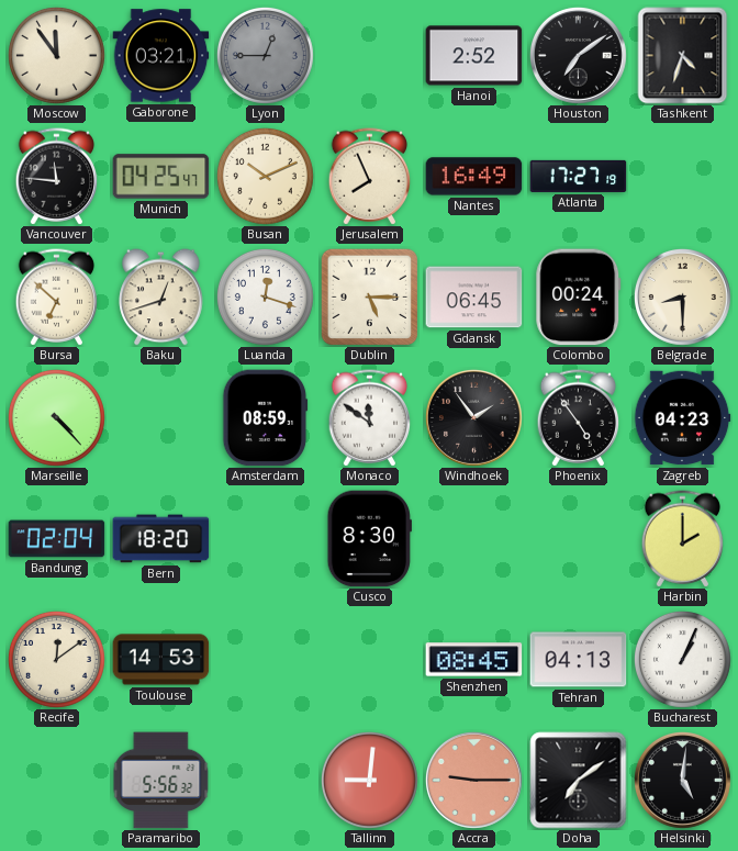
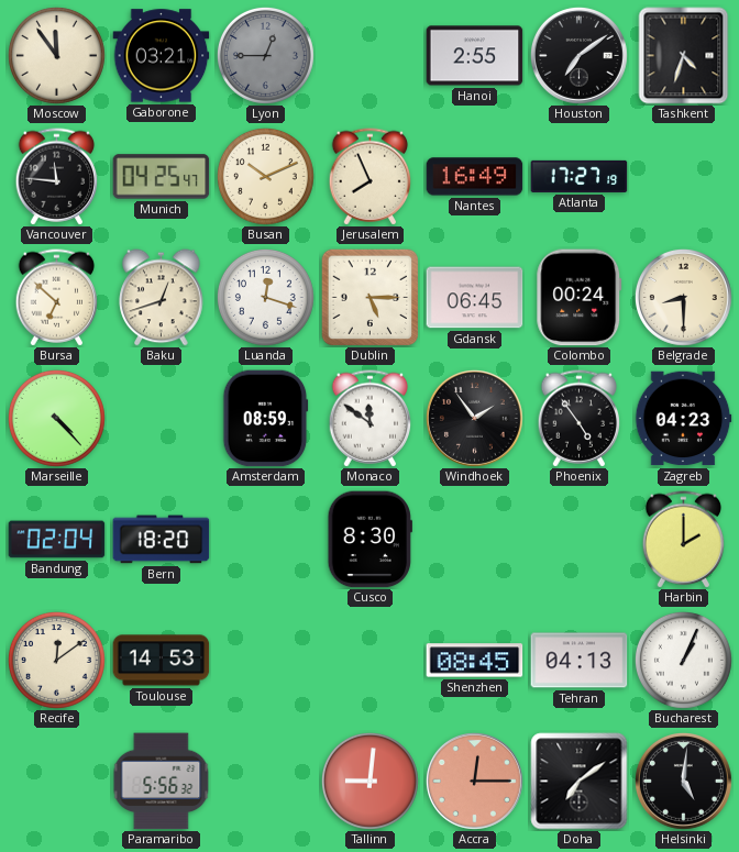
Hanoi: 2:52 -> 2:55
Accra: 9:15 -> 12:15
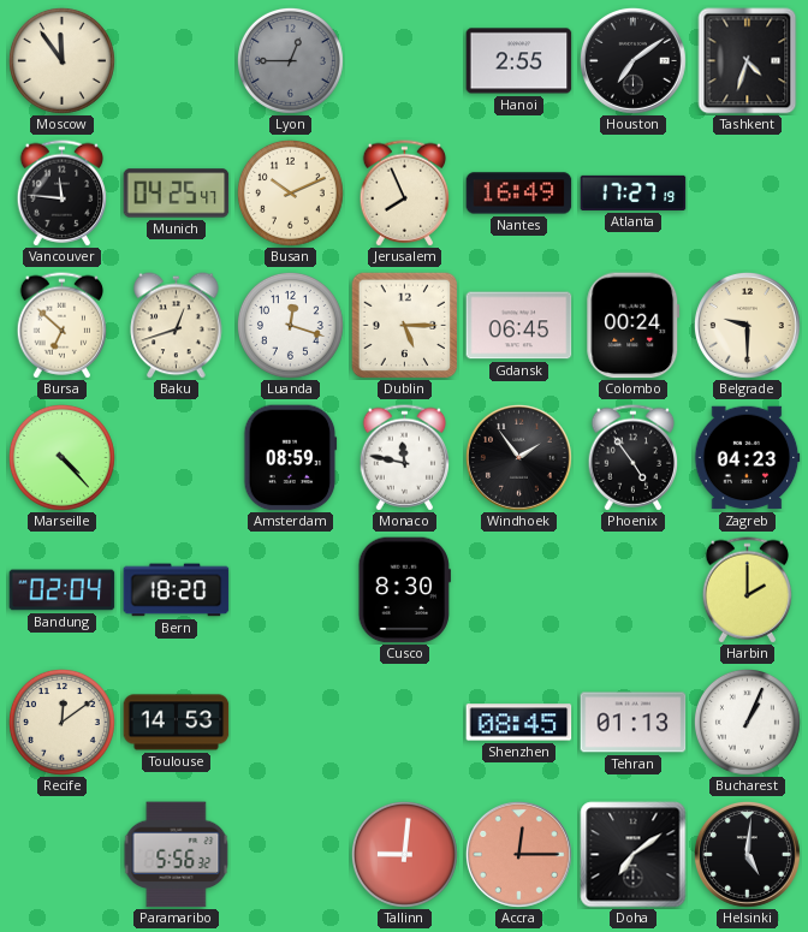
Gaborone: 03:21 -> none
Belgrade: 8:30 -> 9:30
Monaco: 11:51 -> 11:47
Tehran: 04:13 -> 01:13
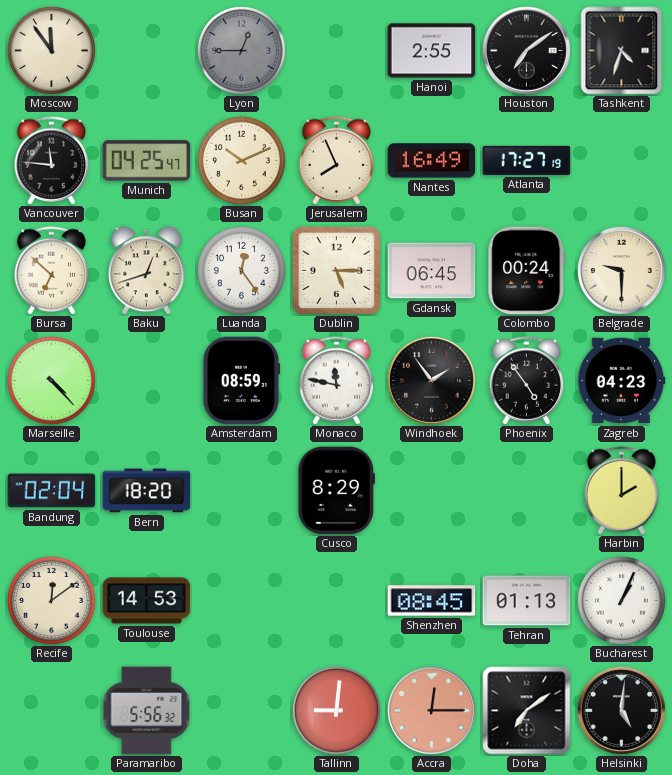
Luanda: 12:18 -> 12:24
Cusco: 8:30 -> 8:29
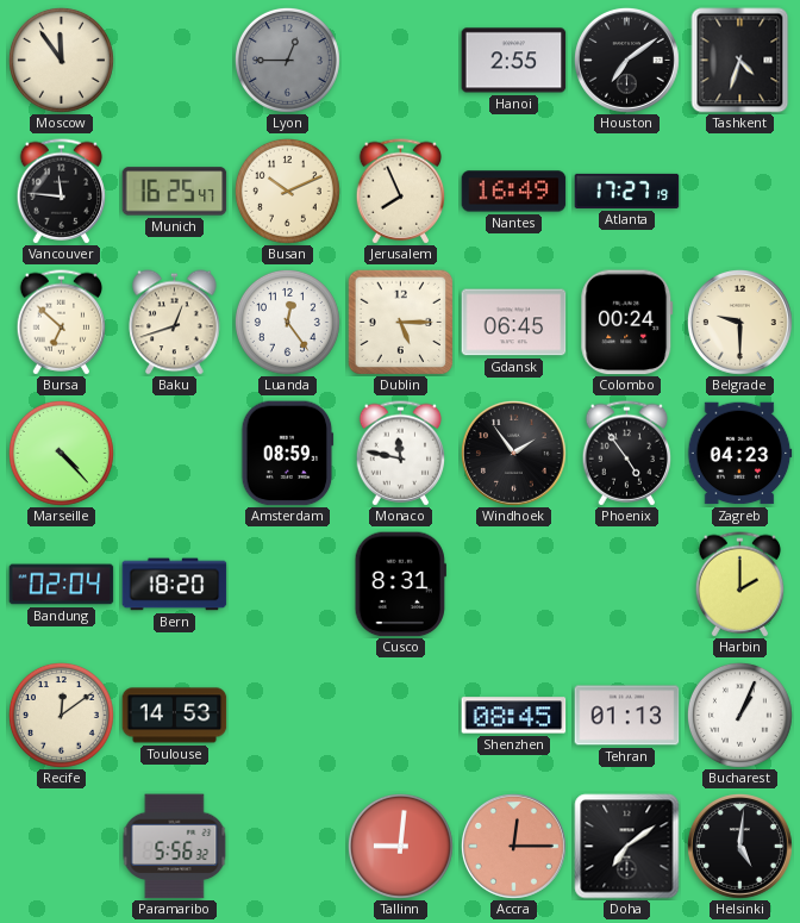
Munich: 04:25 -> 16:25
Cusco: 8:29 -> 8:31
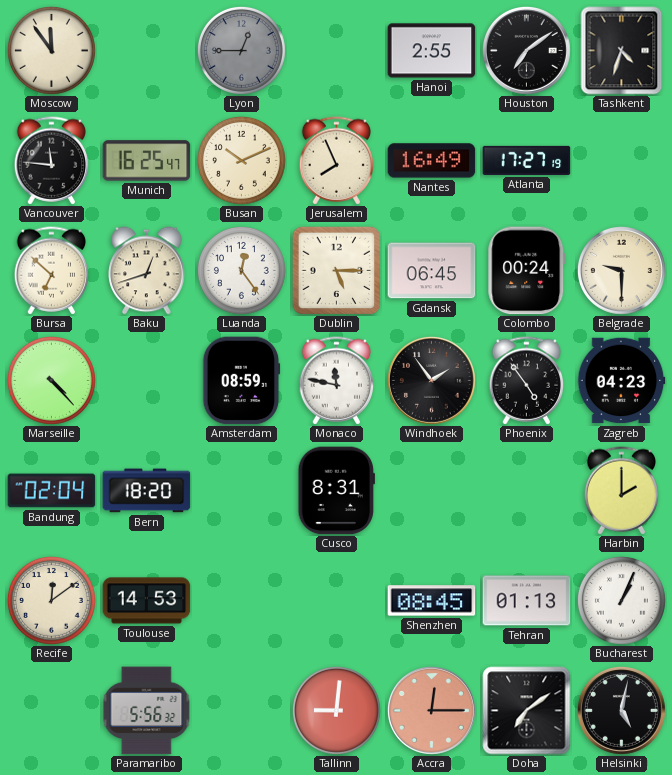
Helsinki: 5:01 -> 5:02
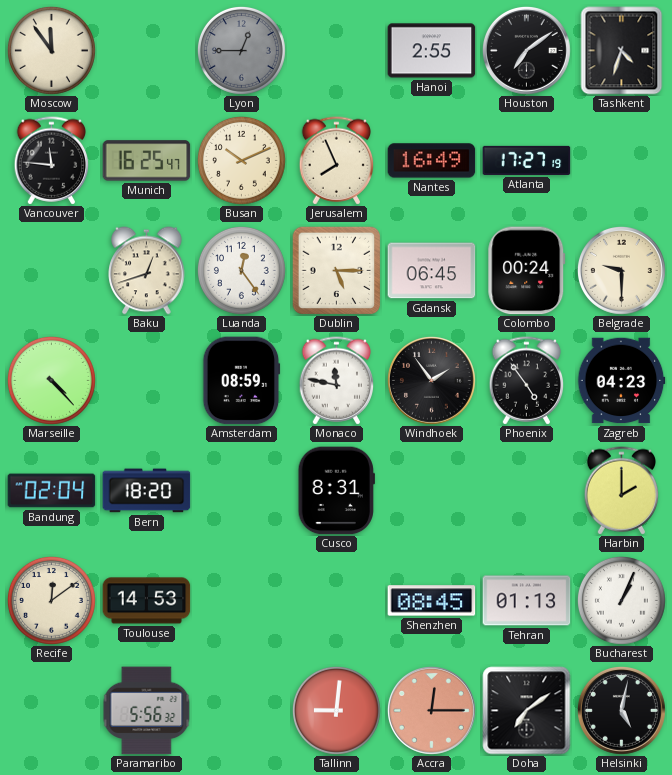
Bursa: 6:52 -> none
